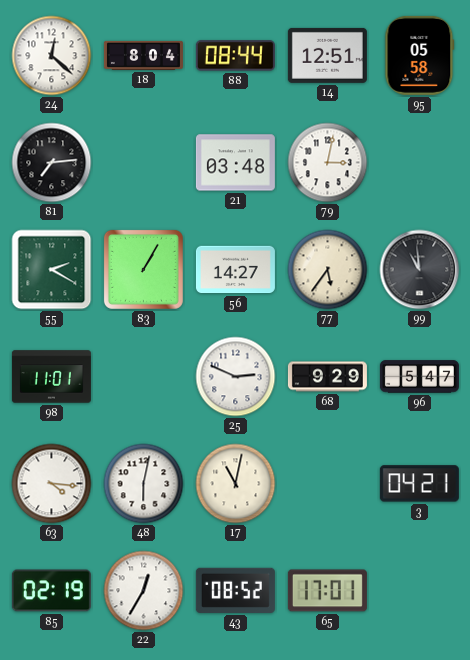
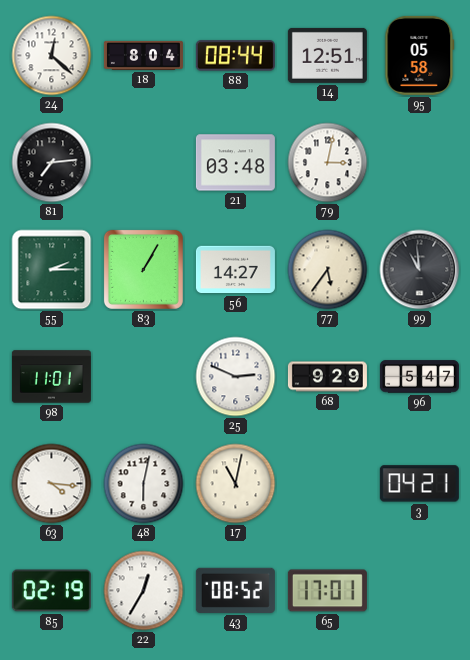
55: 2:20 -> 2:15
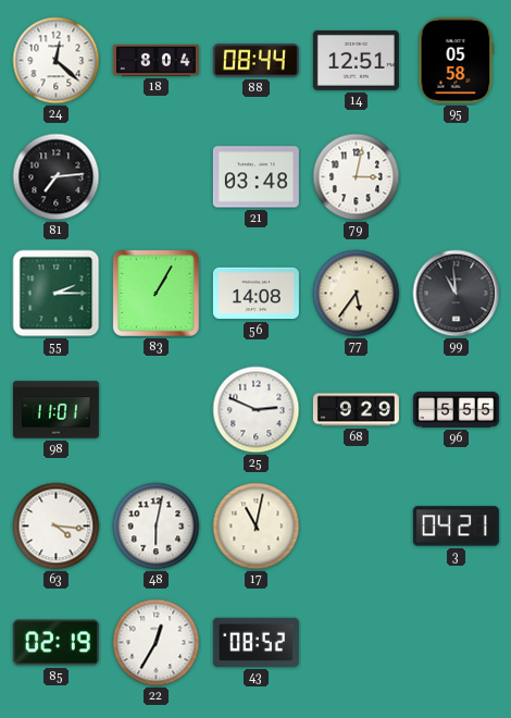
56: 14:27 -> 14:08
96: 5:47 -> 5:55
65: 17:01 -> none
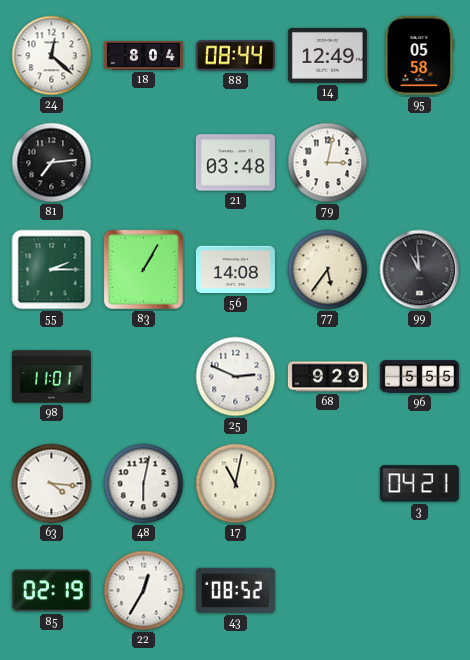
14: 12:51 -> 12:49
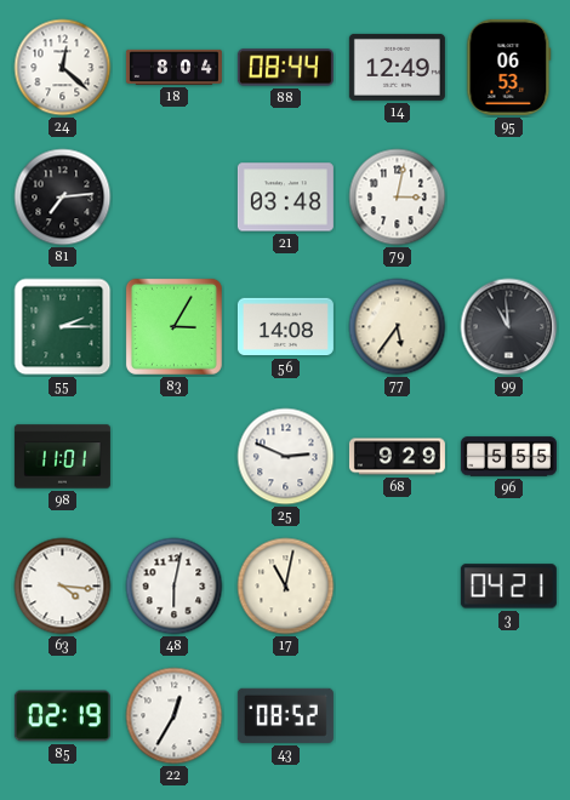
95: 05:58 -> 06:53
83: 1:05 -> 3:05
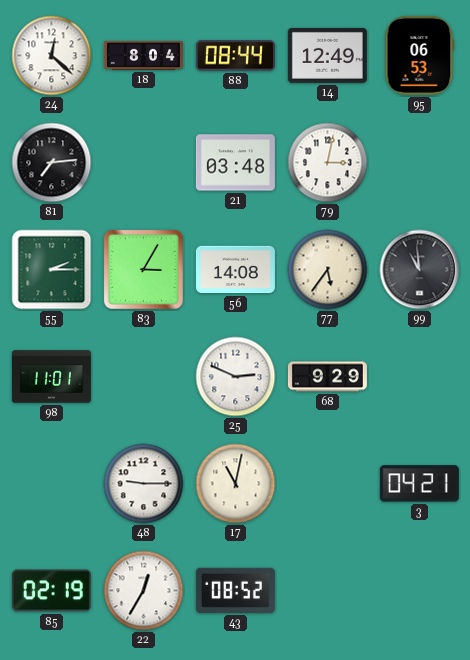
96: 5:55 -> none
63: 4:16 -> none
48: 6:02 -> 9:15
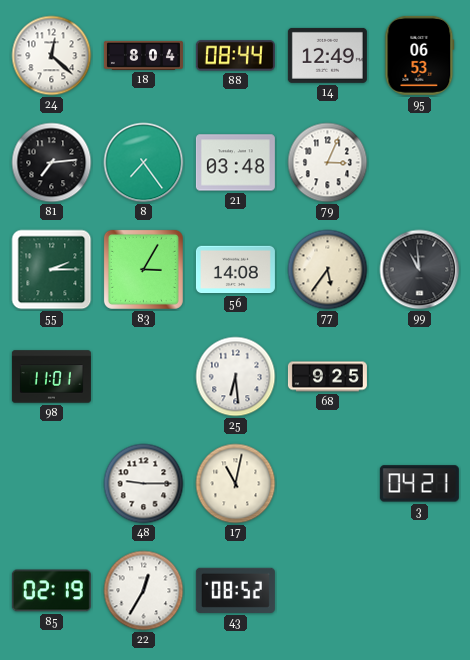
8: none -> 7:24
79: 3:02 -> 3:04
25: 2:49 -> 6:29
68: 9:29 -> 9:25
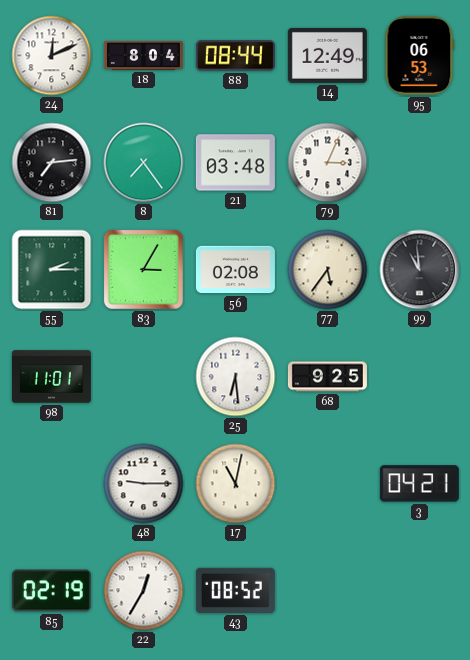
24: 12:22 -> 12:11
56: 14:08 -> 02:08
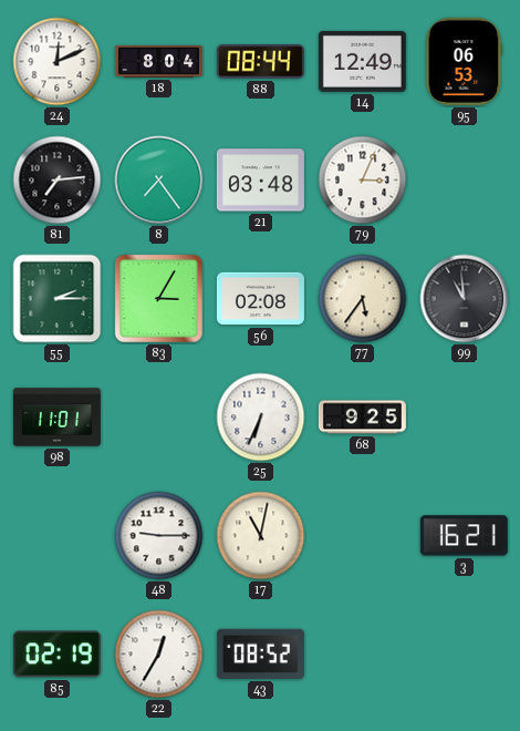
25: 6:29 -> 6:34
3: 04:21 -> 16:21
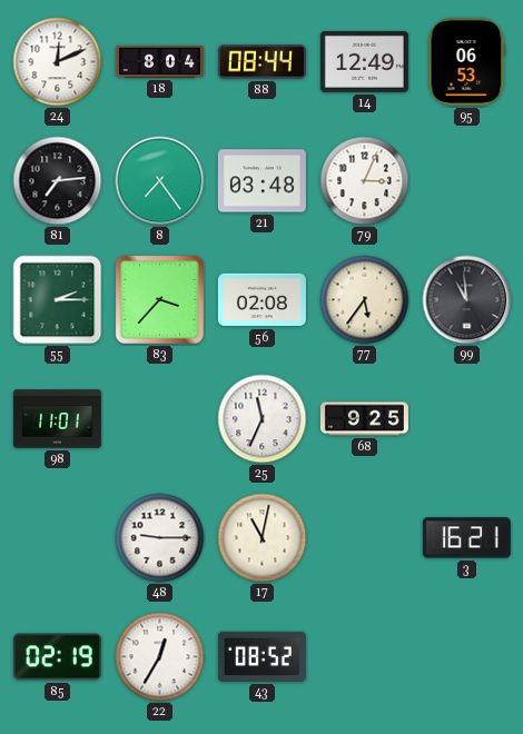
83: 3:05 -> 3:37
25: 6:34 -> 11:34
